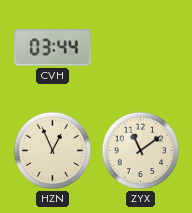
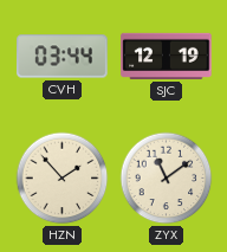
SJC: none -> 12:19
HZN: 12:56 -> 1:53
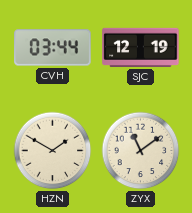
HZN: 1:53 -> 1:50
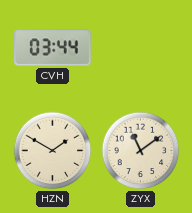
SJC: 12:19 -> none
